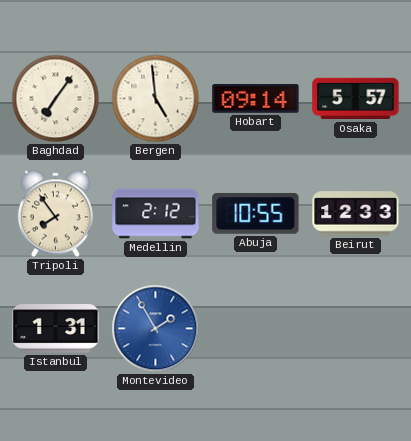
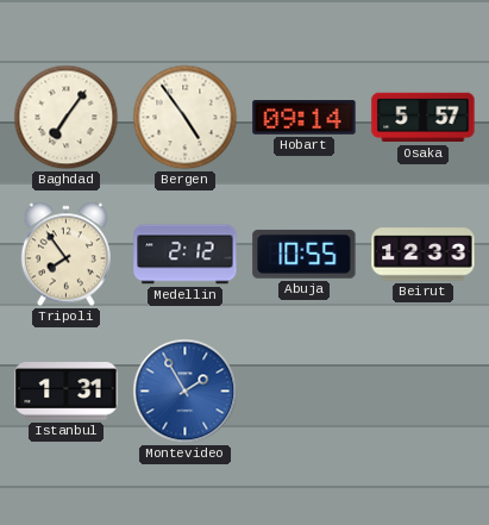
Bergen: 4:59 -> 4:54
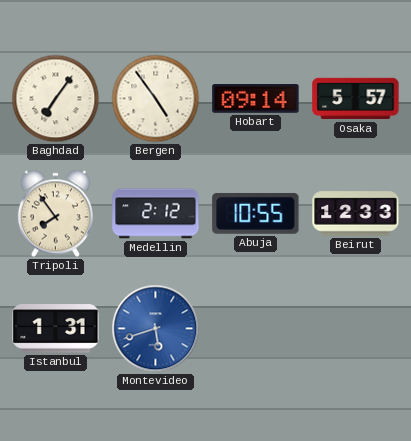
Montevideo: 1:55 -> 5:42
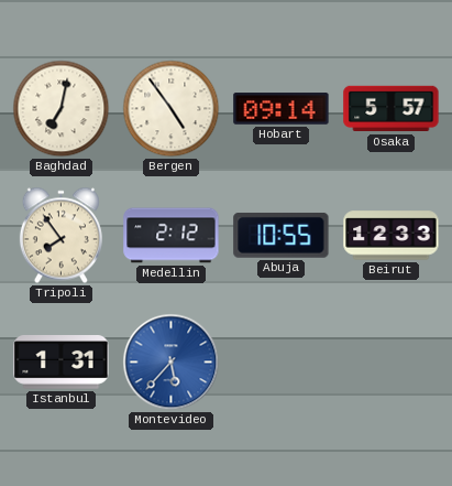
Baghdad: 7:06 -> 7:02
Montevideo: 5:42 -> 5:37
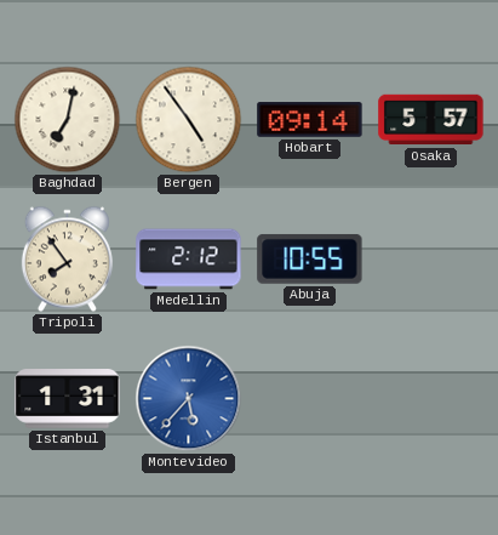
Beirut: 12:33 -> none
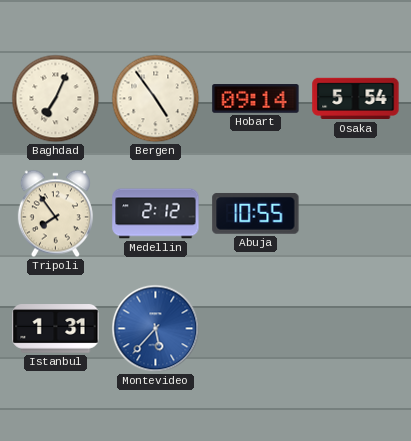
Baghdad: 7:02 -> 7:04
Osaka: 5:57 -> 5:54
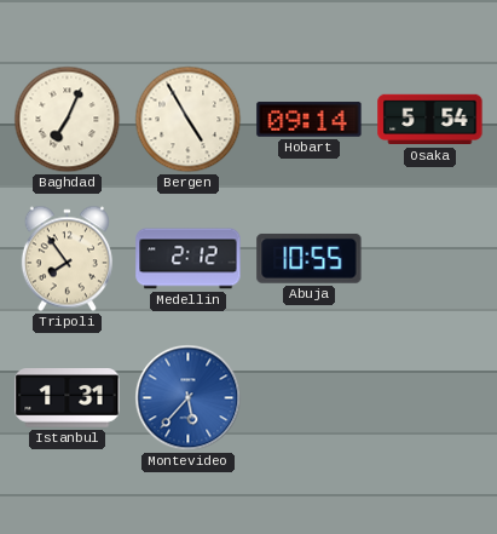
Bergen: 4:54 -> 4:55
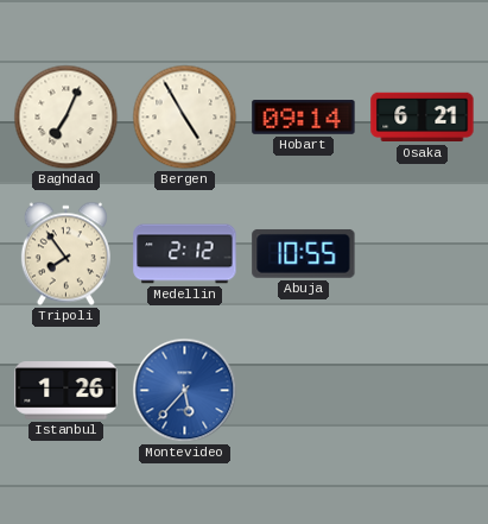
Osaka: 5:54 -> 6:21
Istanbul: 1:31 -> 1:26
